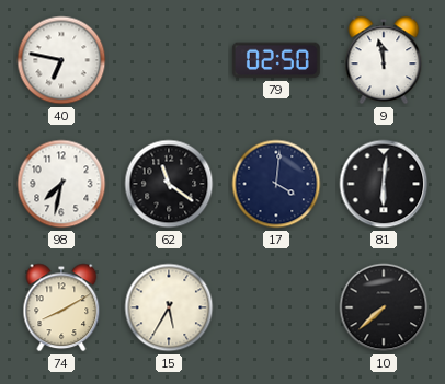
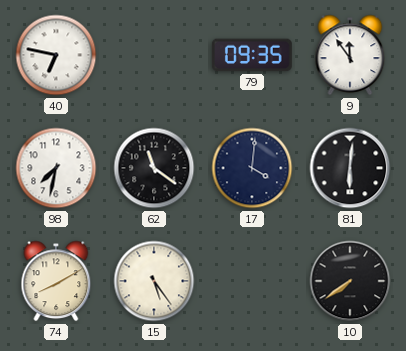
79: 02:50 -> 09:35
9: 11:58 -> 11:54
15: 5:35 -> 5:24
10: 7:38 -> 7:39
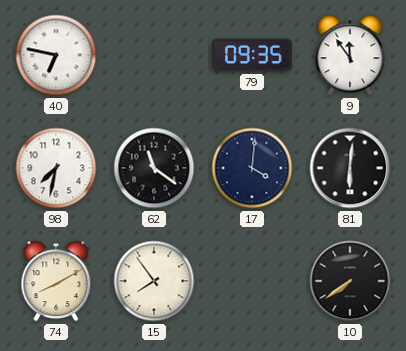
15: 5:24 -> 7:54
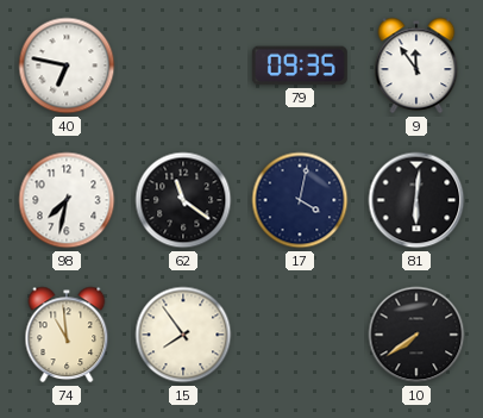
17: 4:01 -> 4:02
74: 8:10 -> 10:59
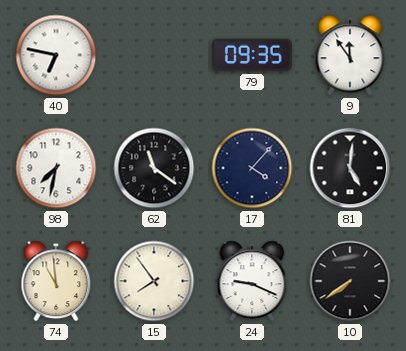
17: 4:02 -> 4:07
81: 6:01 -> 5:01
24: none -> 9:19
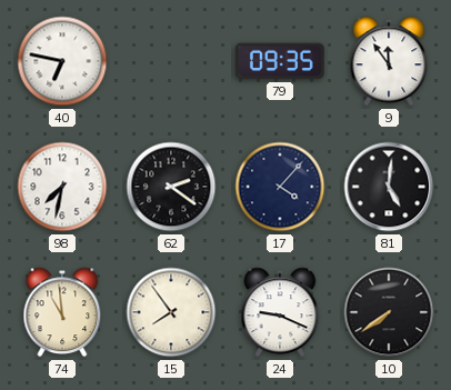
62: 11:21 -> 2:21
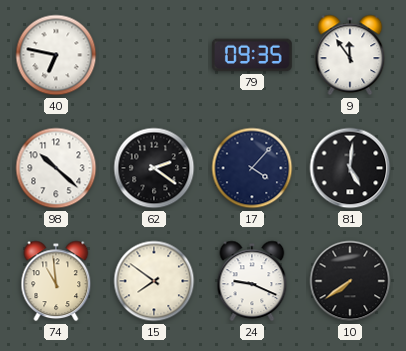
98: 7:32 -> 10:22
15: 7:54 -> 7:51
